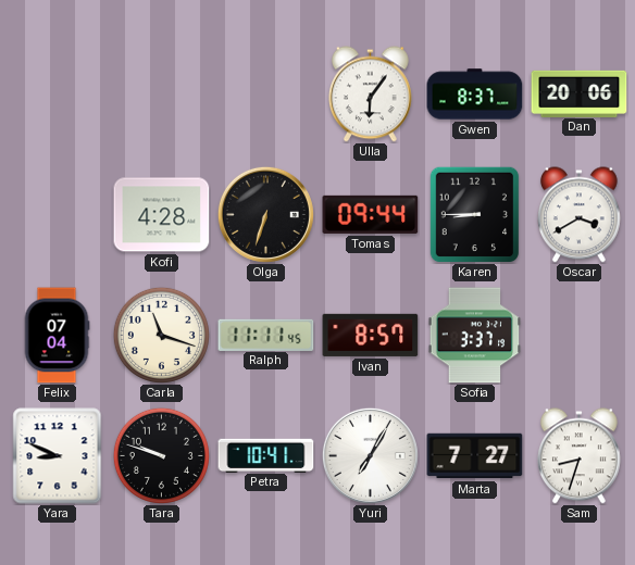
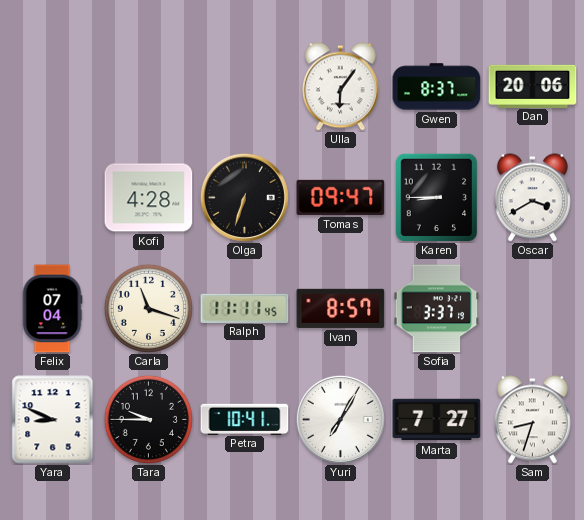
Tomas: 09:44 -> 09:47
Tara: 9:48 -> 9:45
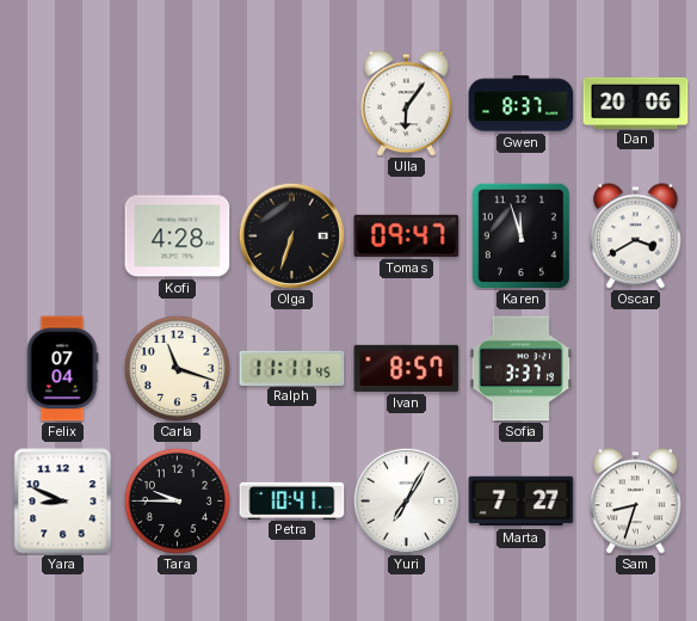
Karen: 8:45 -> 11:57
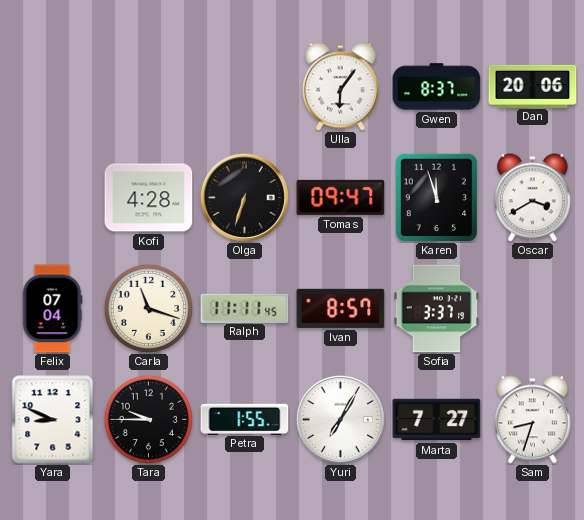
Petra: 10:41 -> 1:55
